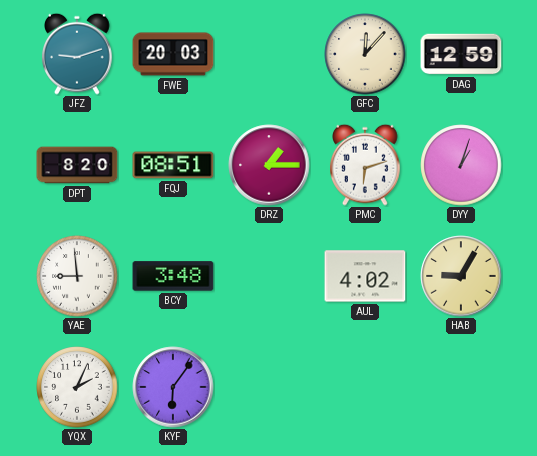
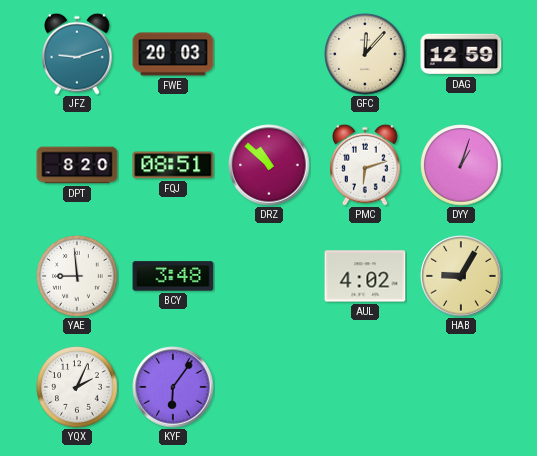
DRZ: 1:15 -> 10:52
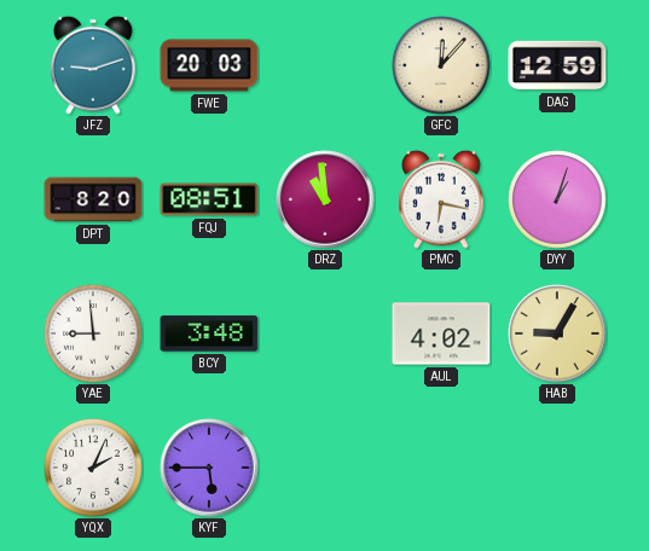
DRZ: 10:52 -> 10:59
PMC: 6:12 -> 6:17
KYF: 6:06 -> 5:45
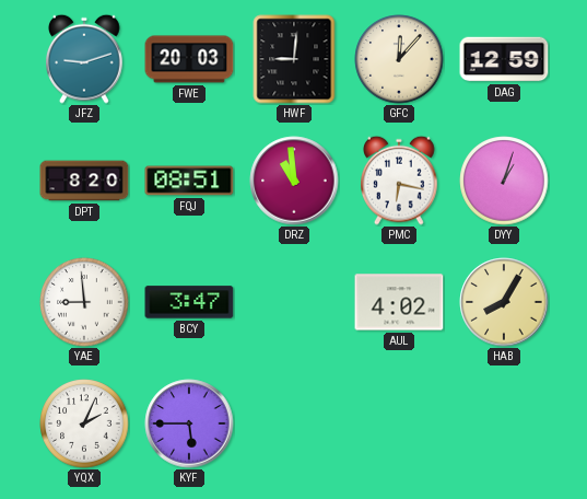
HWF: none -> 9:01
BCY: 3:48 -> 3:47
HAB: 9:05 -> 8:05
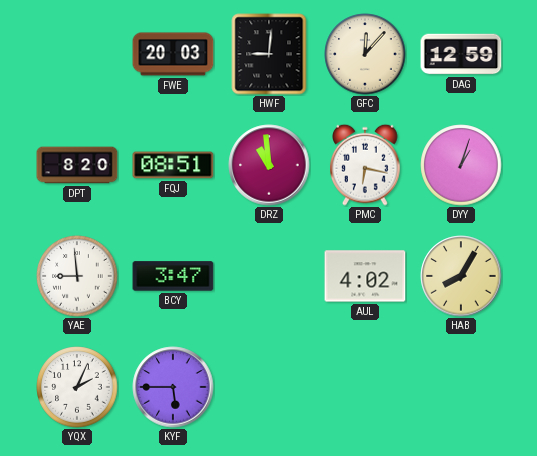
JFZ: 9:12 -> none
